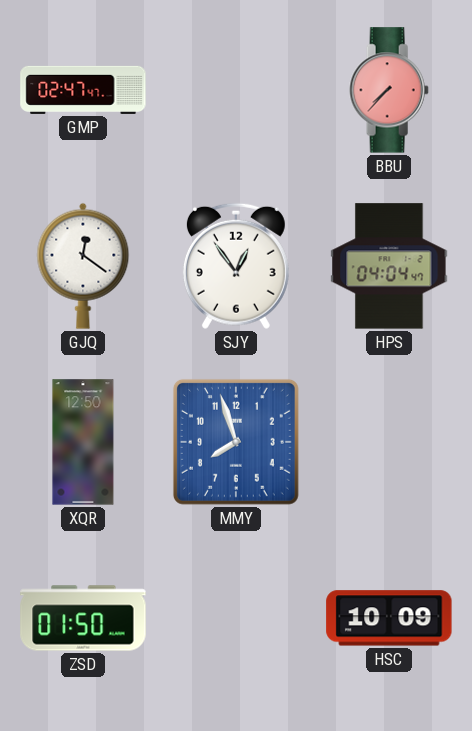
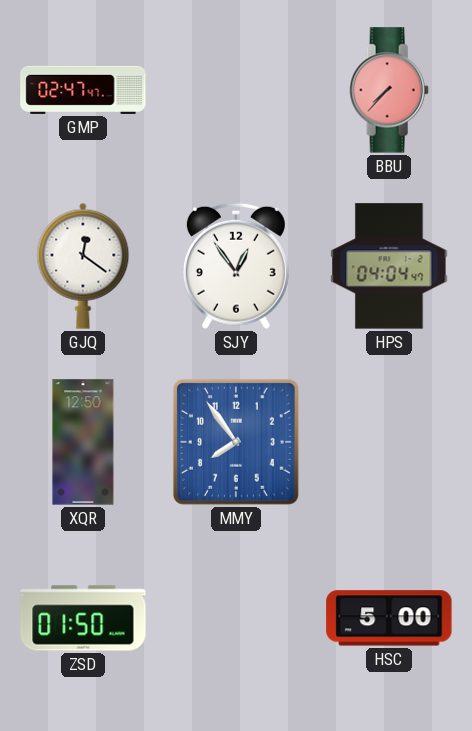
MMY: 7:57 -> 7:54
HSC: 10:09 -> 5:00
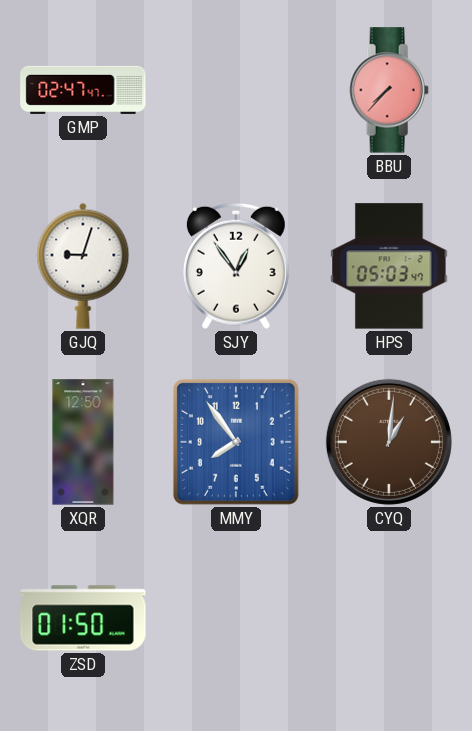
GJQ: 12:21 -> 9:03
HPS: 04:04 -> 05:03
CYQ: none -> 1:01
HSC: 5:00 -> none
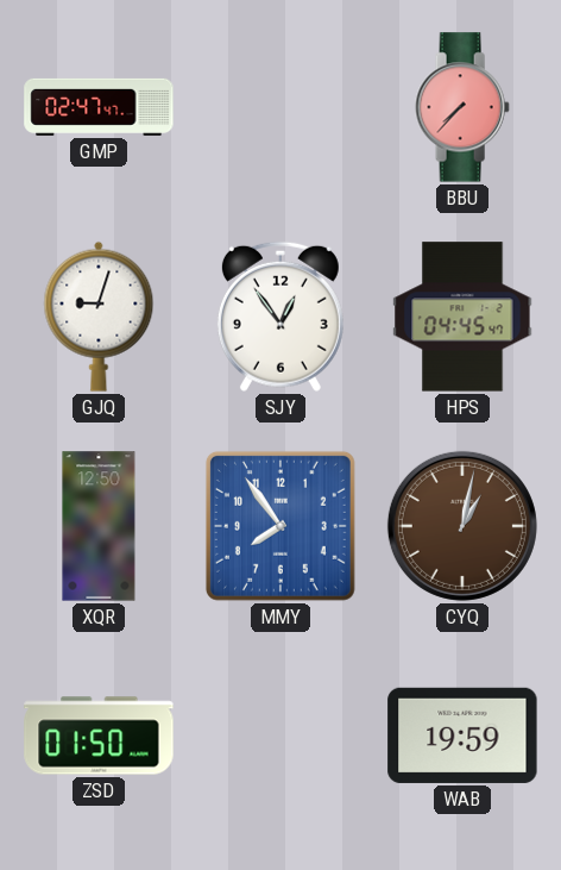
HPS: 05:03 -> 04:45
CYQ: 1:01 -> 1:02
WAB: none -> 19:59
